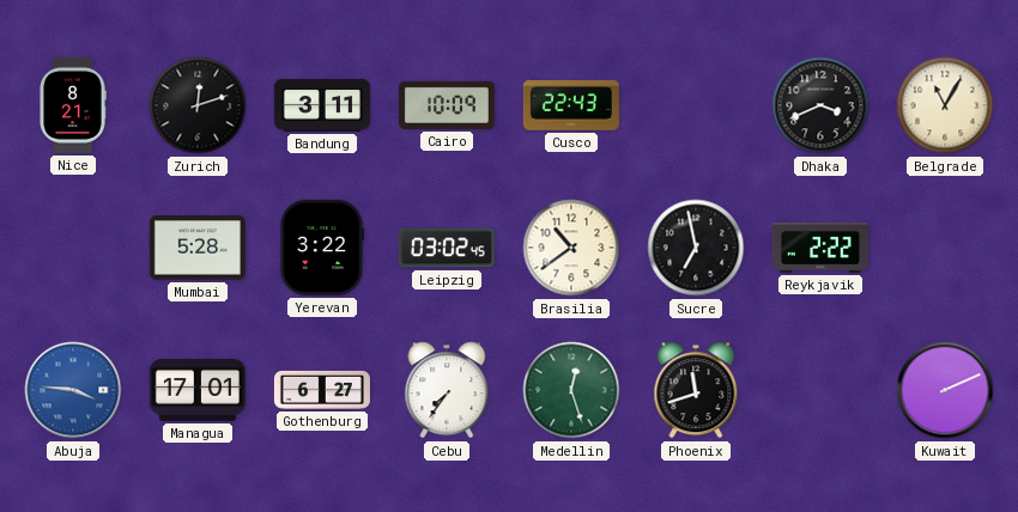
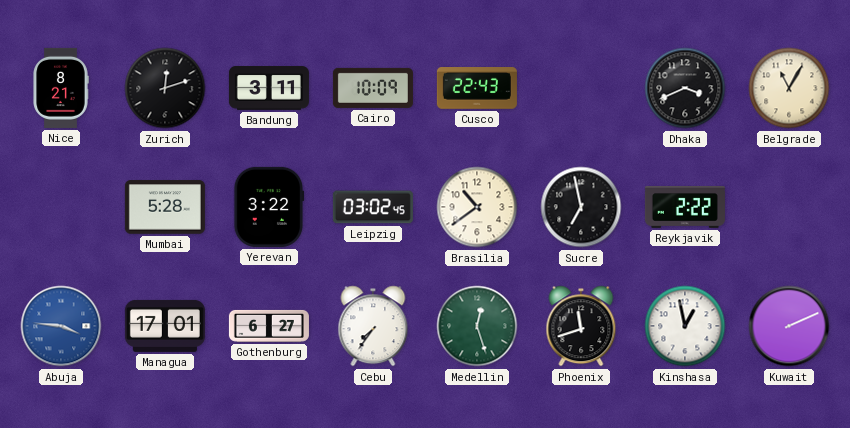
Kinshasa: none -> 12:58
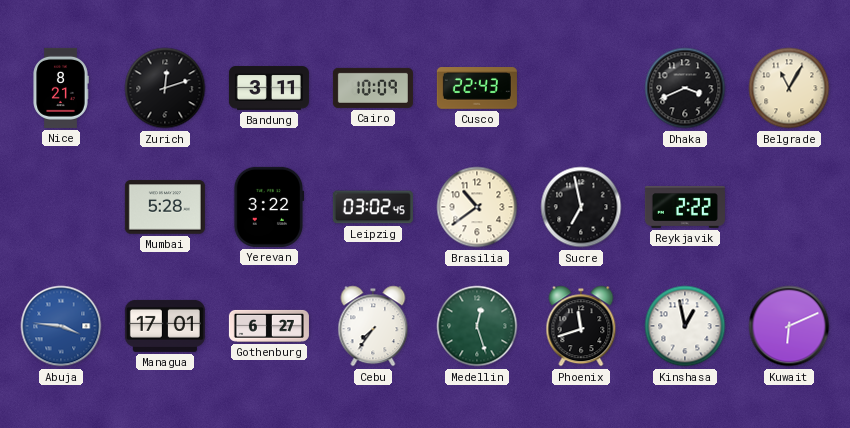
Kuwait: 2:11 -> 6:11
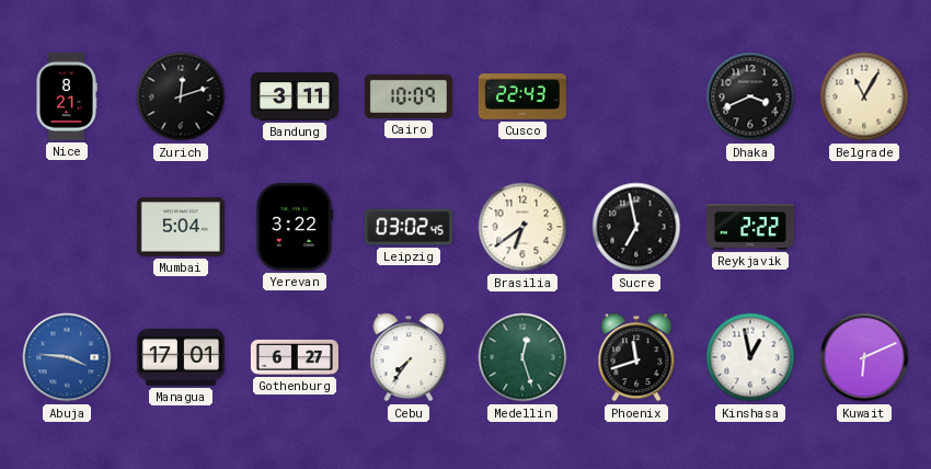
Mumbai: 5:28 -> 5:04
Brasilia: 10:39 -> 6:39
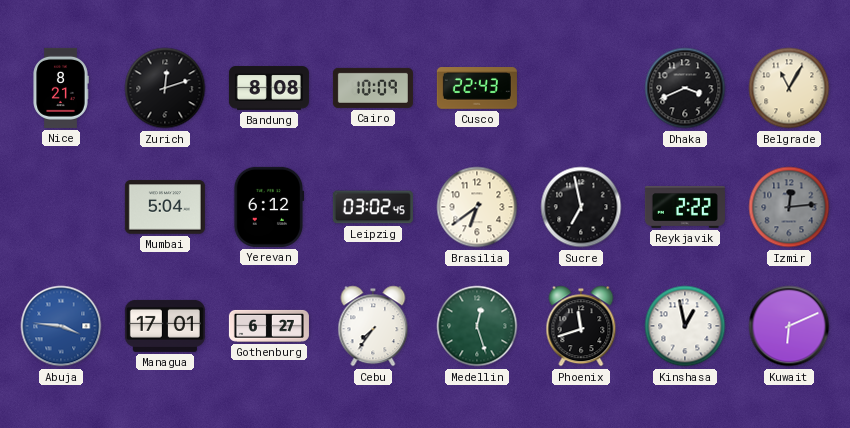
Bandung: 3:11 -> 8:08
Yerevan: 3:22 -> 6:12
Izmir: none -> 12:14
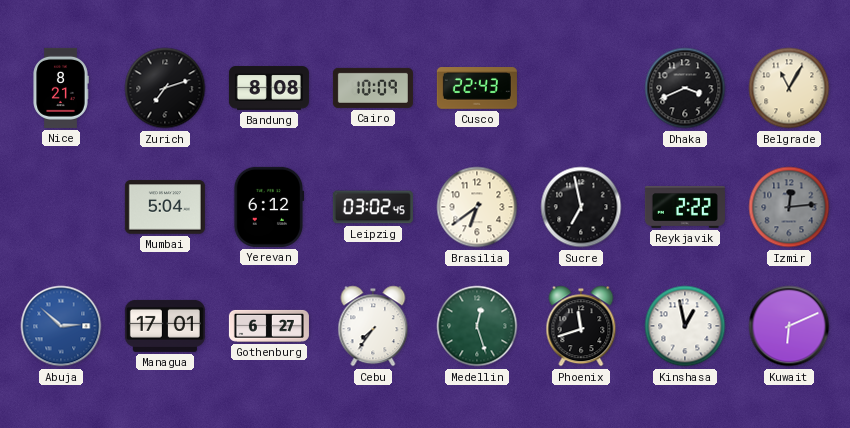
Zurich: 12:12 -> 7:12
Abuja: 3:46 -> 2:52
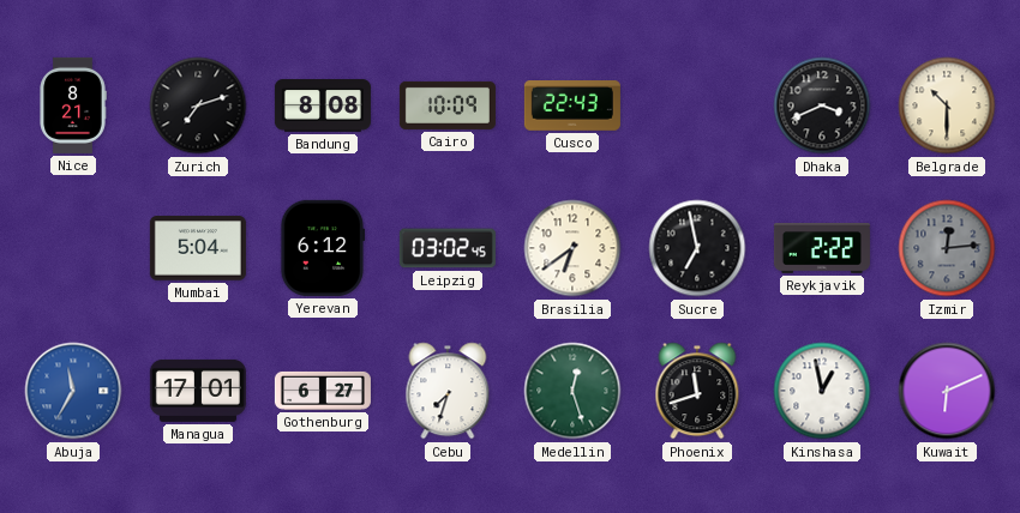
Belgrade: 11:05 -> 10:30
Abuja: 2:52 -> 11:35
Cebu: 7:36 -> 7:33
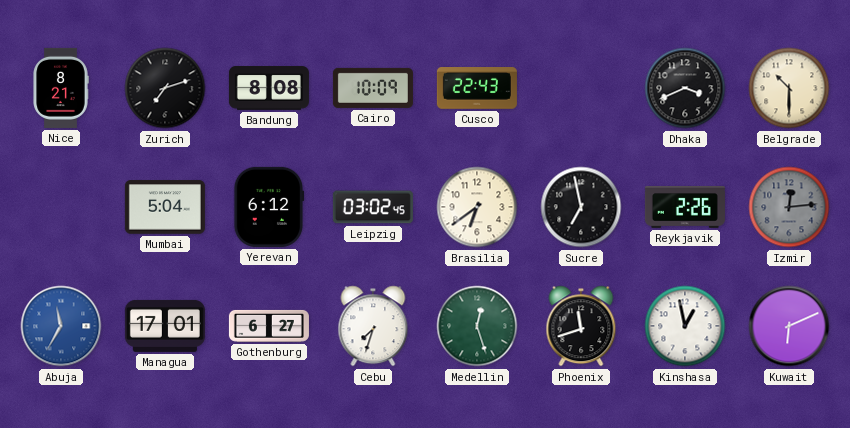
Reykjavik: 2:22 -> 2:26
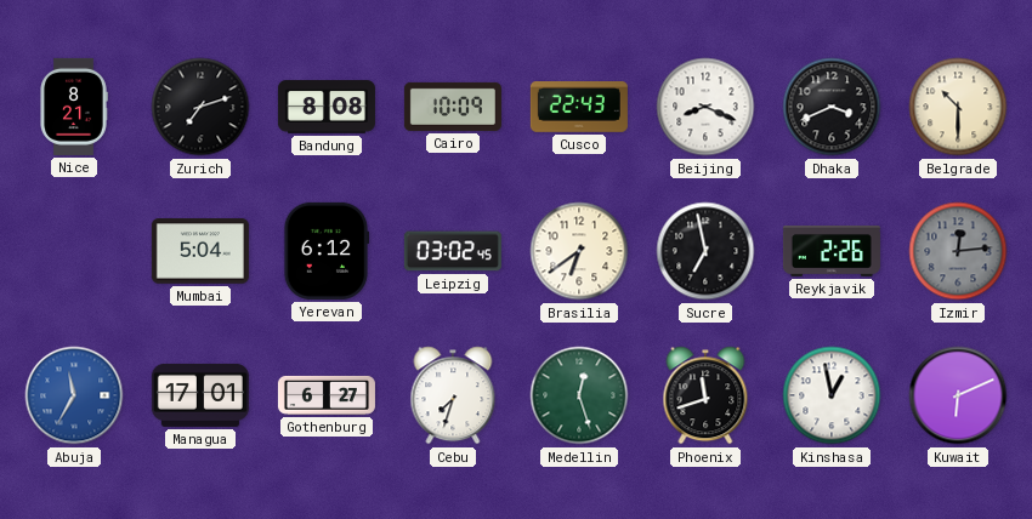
Beijing: none -> 8:19
